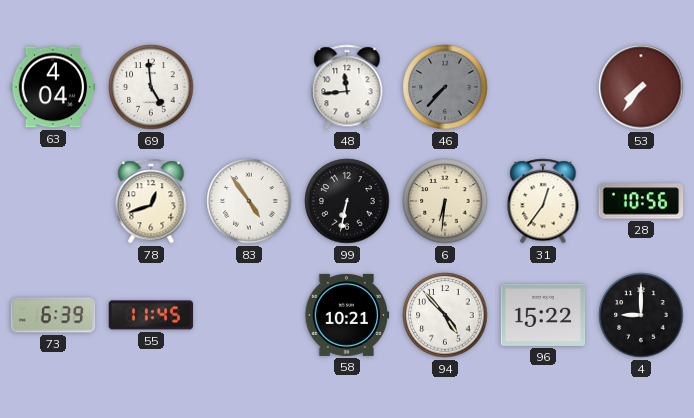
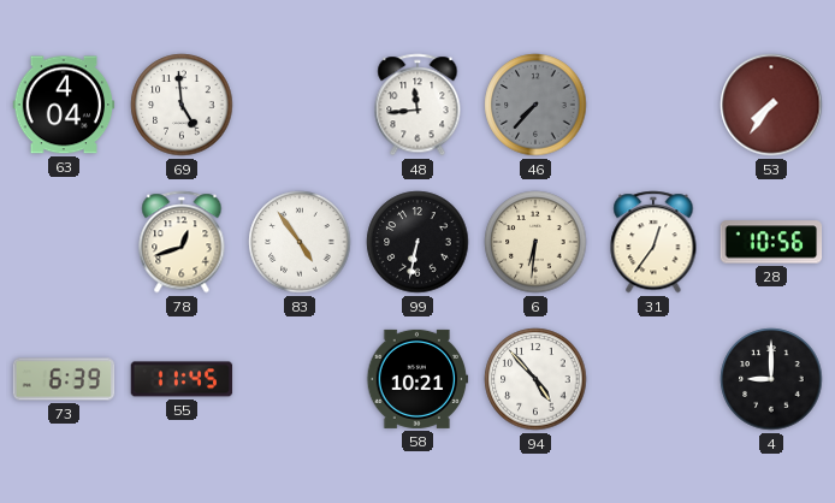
96: 15:22 -> none
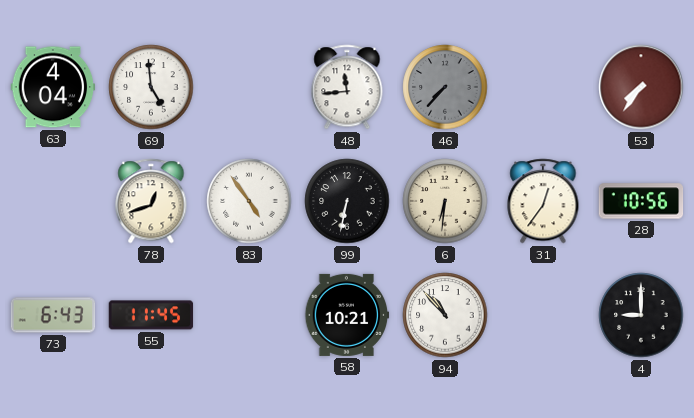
73: 6:39 -> 6:43
94: 4:53 -> 10:53
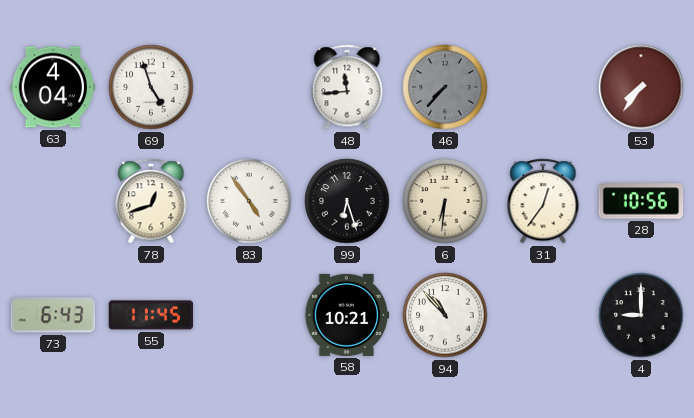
69: 4:59 -> 4:57
99: 6:32 -> 6:27
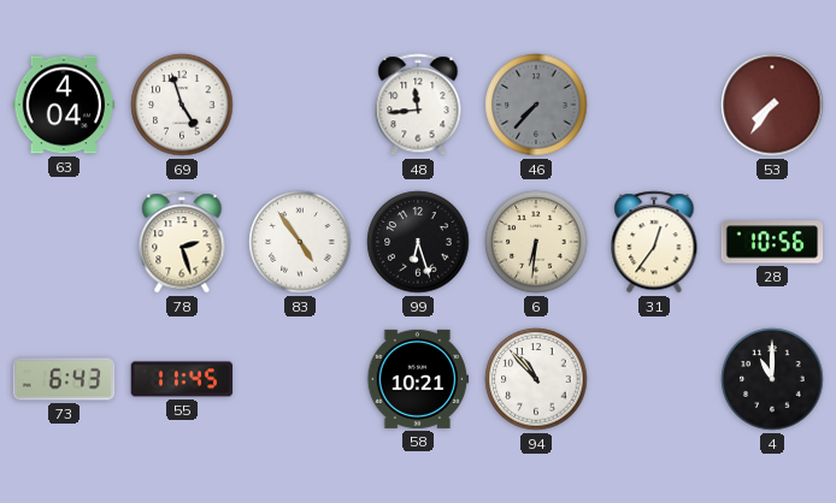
78: 12:42 -> 2:27
4: 9:00 -> 11:00
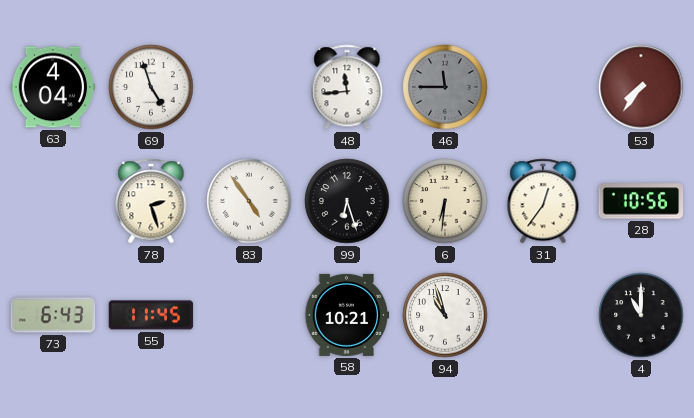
46: 7:37 -> 11:45
94: 10:53 -> 10:57
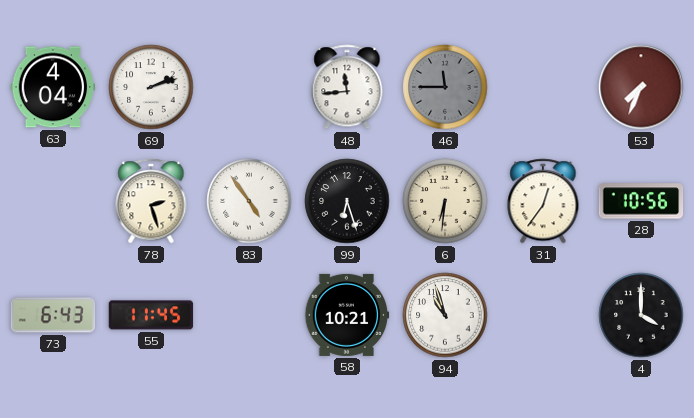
69: 4:57 -> 2:12
53: 7:36 -> 7:34
4: 11:00 -> 4:00
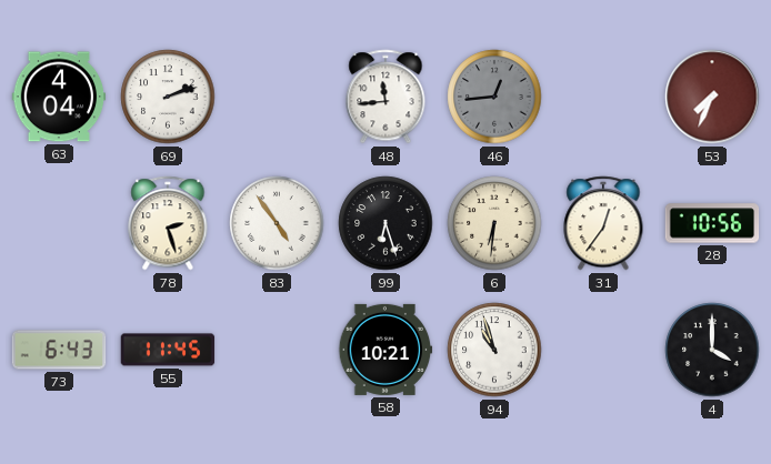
46: 11:45 -> 12:44
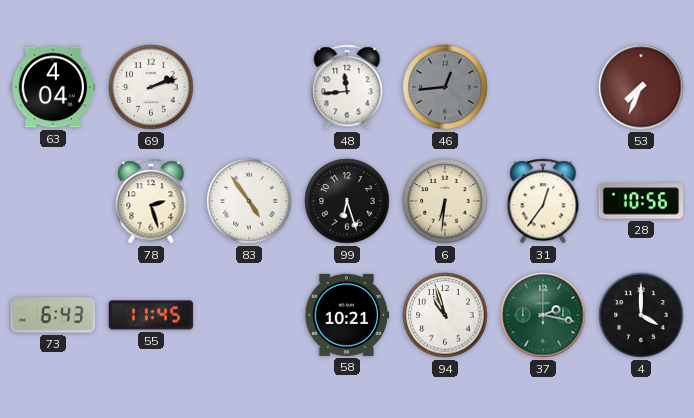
37: none -> 2:17
